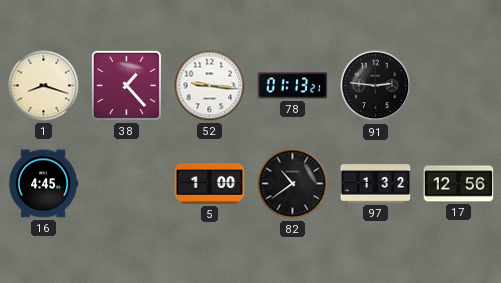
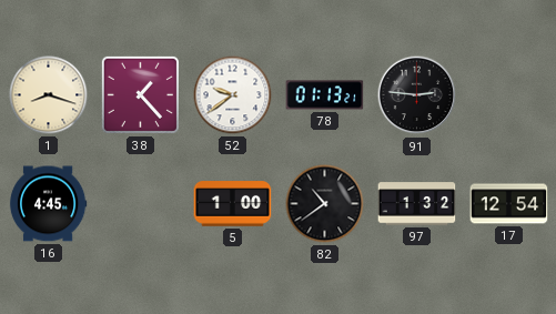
52: 9:16 -> 9:39
17: 12:56 -> 12:54
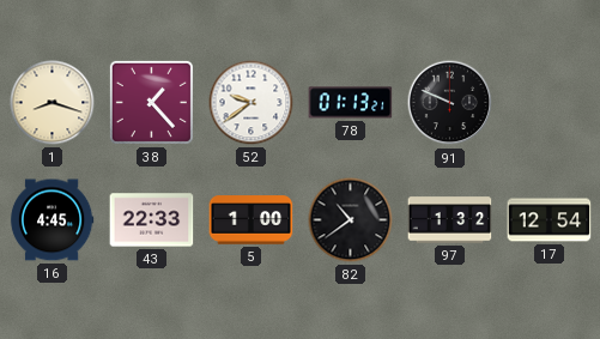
91: 2:46 -> 9:49
43: none -> 22:33
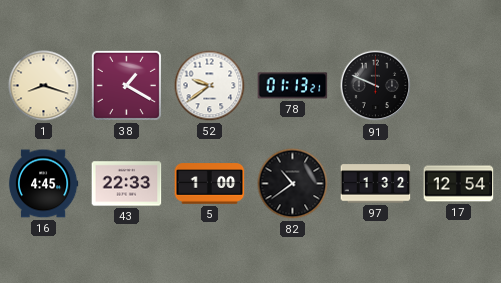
38: 1:23 -> 1:20
